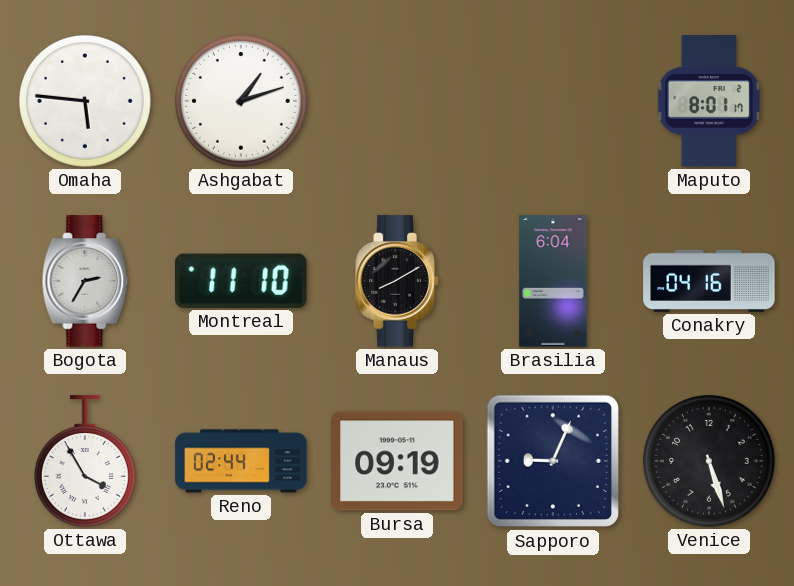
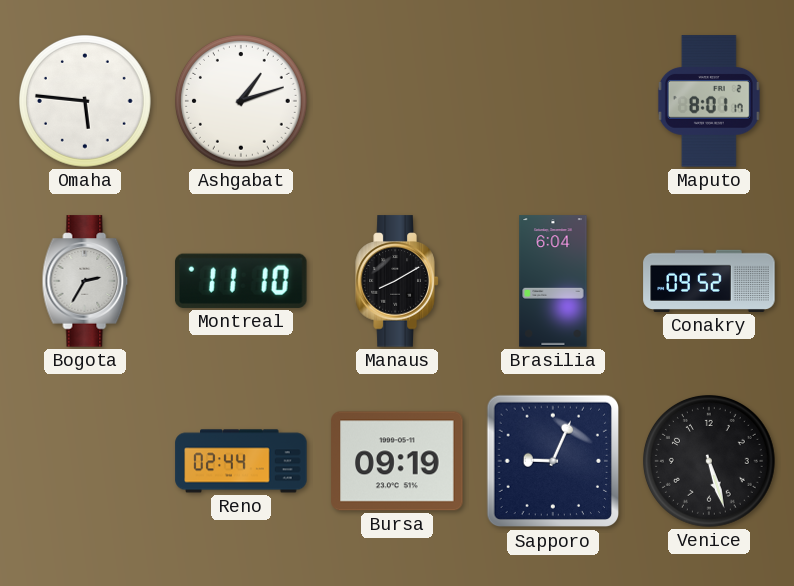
Conakry: 04:16 -> 09:52
Ottawa: 3:55 -> none
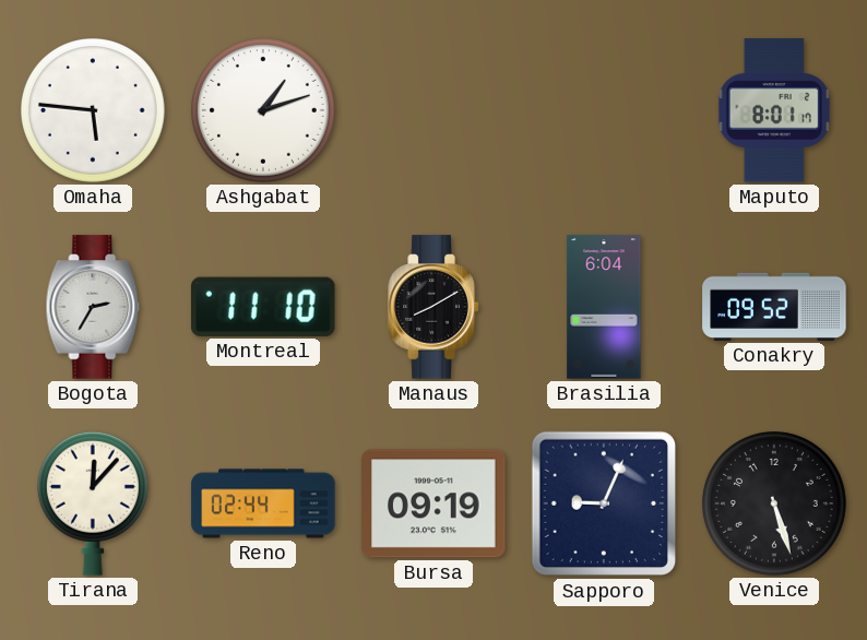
Tirana: none -> 12:07
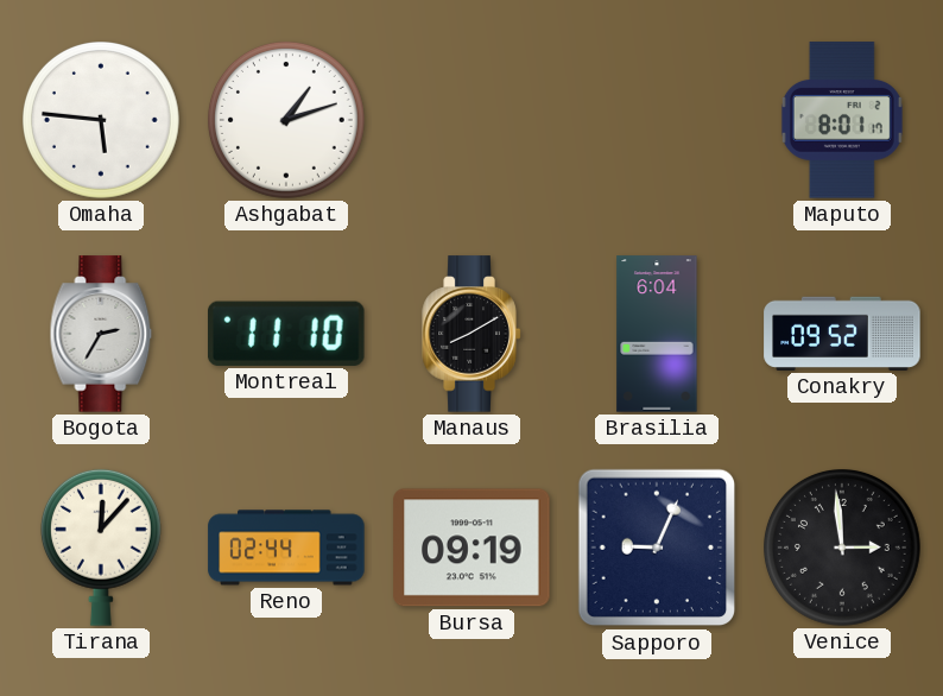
Venice: 5:27 -> 2:59
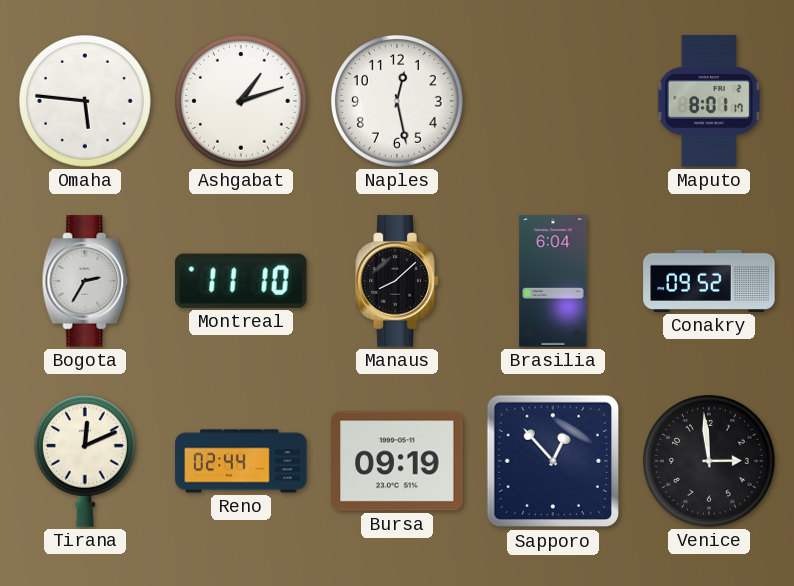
Naples: none -> 12:28
Manaus: 8:10 -> 8:08
Tirana: 12:07 -> 12:11
Sapporo: 9:04 -> 12:53
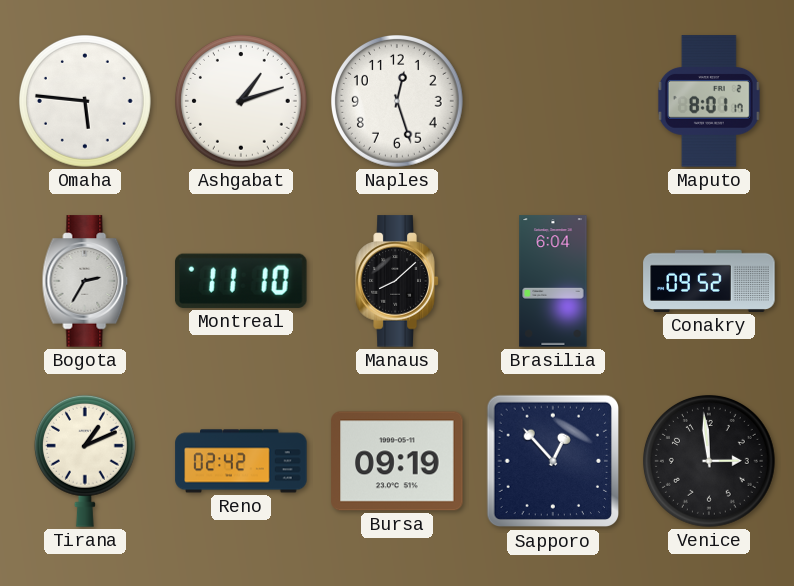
Naples: 12:28 -> 12:27
Tirana: 12:11 -> 1:11
Reno: 02:44 -> 02:42
